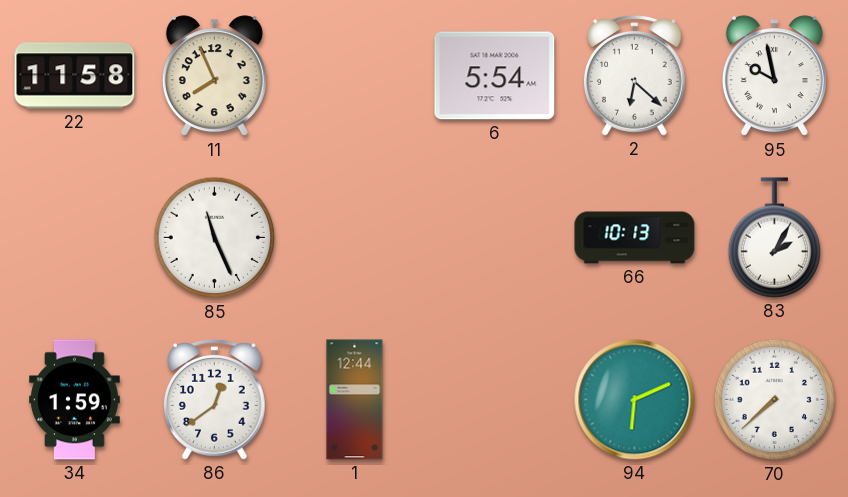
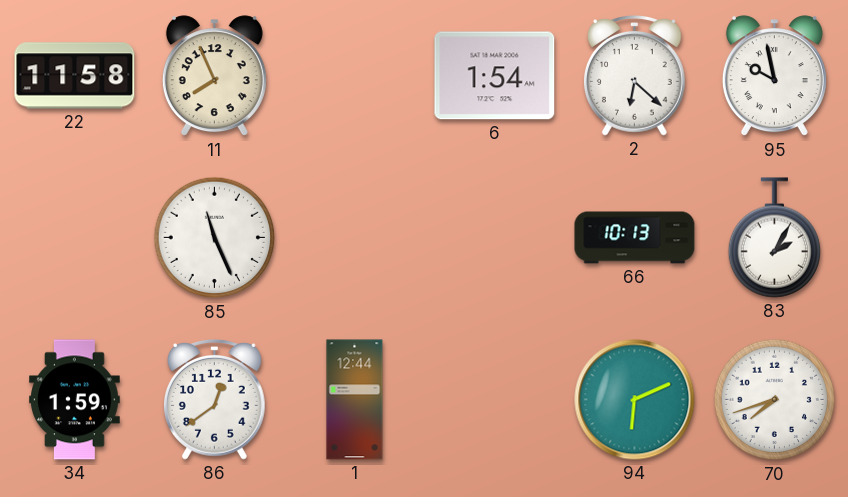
6: 5:54 -> 1:54
70: 7:38 -> 7:42
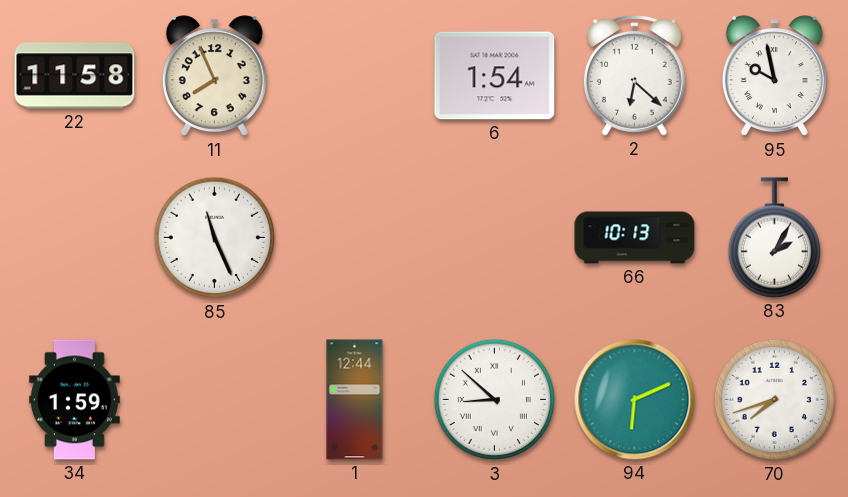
86: 12:39 -> none
3: none -> 8:52
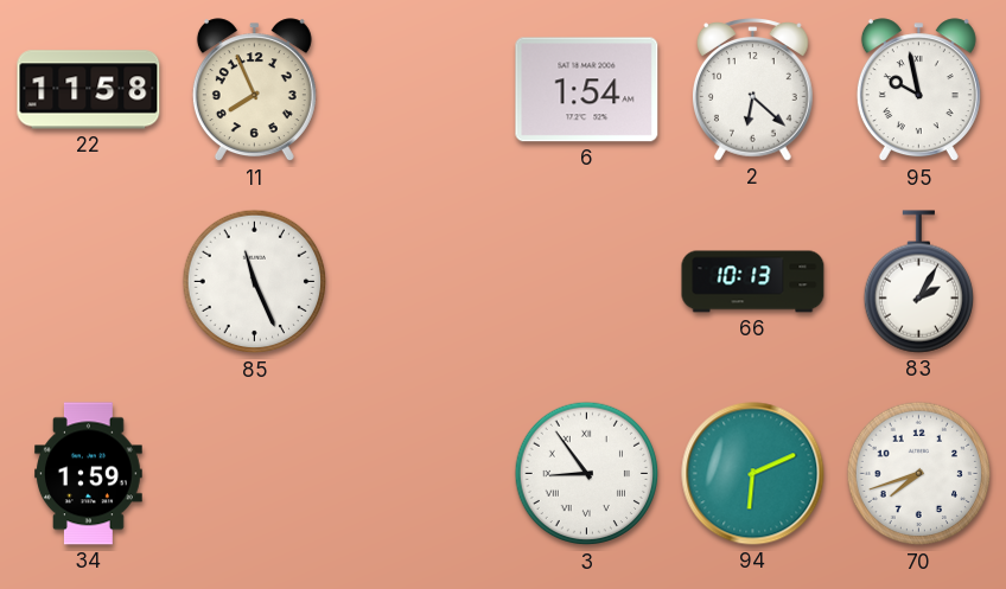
1: 12:44 -> none
3: 8:52 -> 8:54
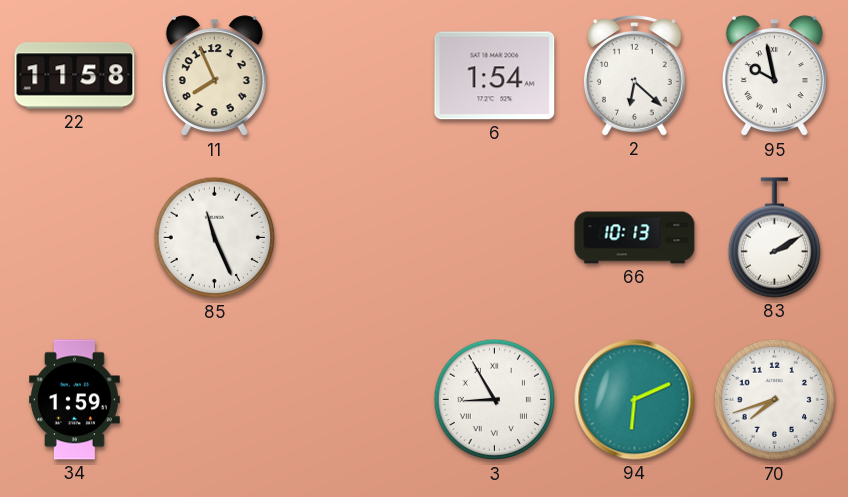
83: 2:05 -> 2:10
3: 8:54 -> 8:55
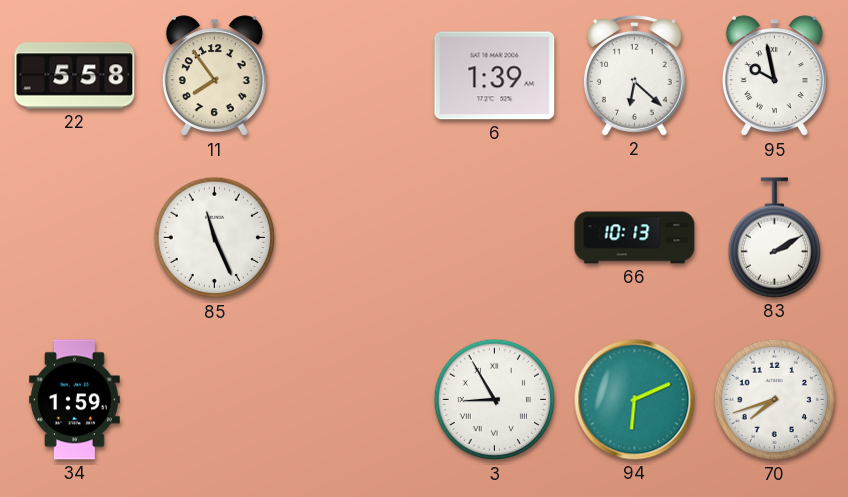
22: 11:58 -> 5:58
11: 7:56 -> 7:54
6: 1:54 -> 1:39
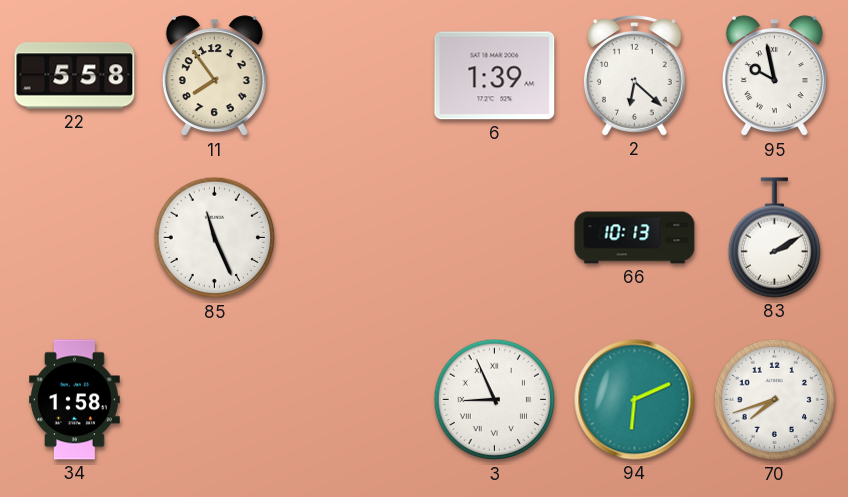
34: 1:59 -> 1:58
3: 8:55 -> 8:56
